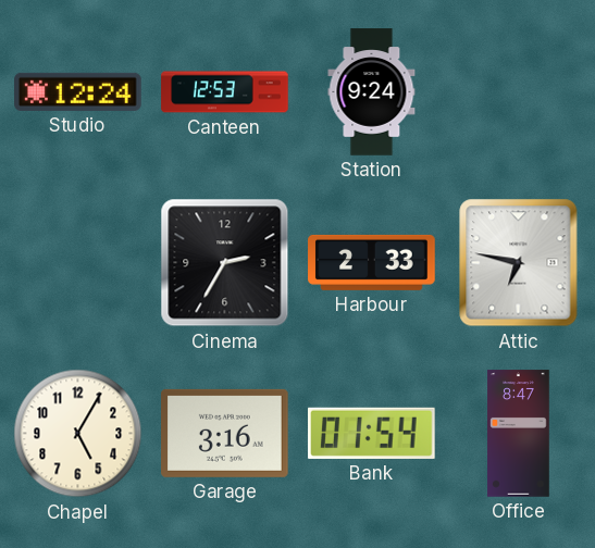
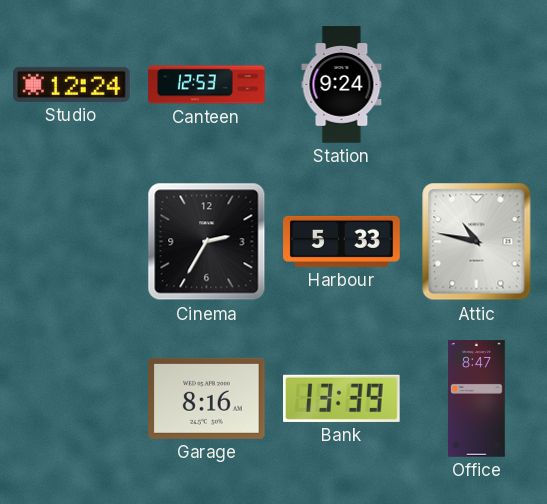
Harbour: 2:33 -> 5:33
Attic: 6:47 -> 10:47
Chapel: 5:05 -> none
Garage: 3:16 -> 8:16
Bank: 01:54 -> 13:39
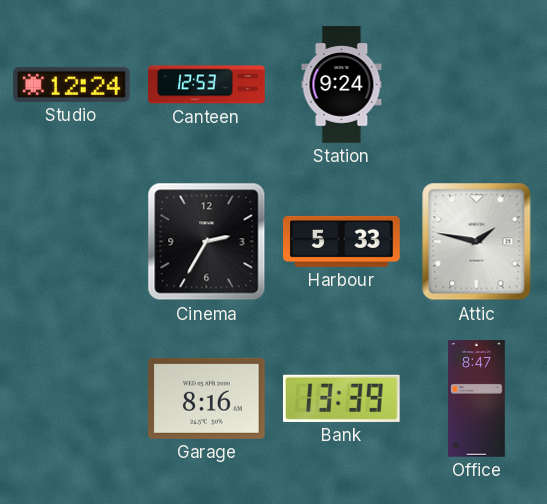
Attic: 10:47 -> 1:47
